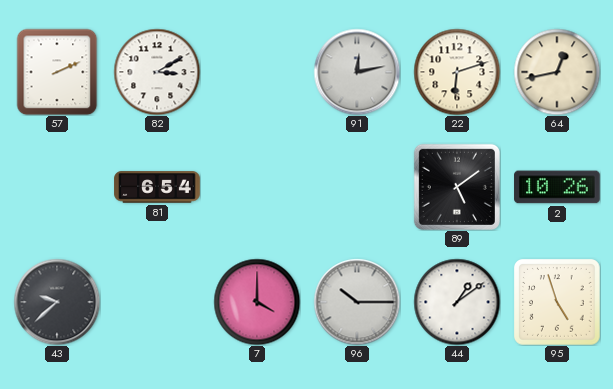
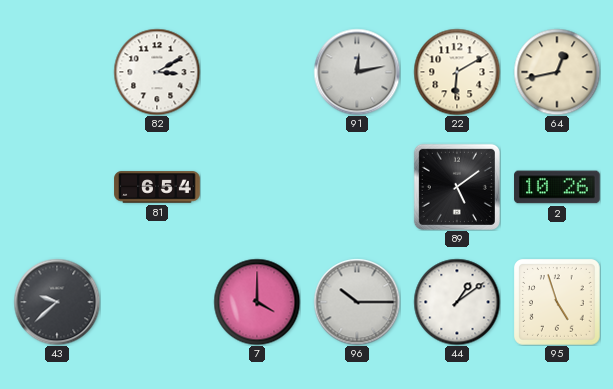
57: 2:11 -> none
22: 6:12 -> 6:10
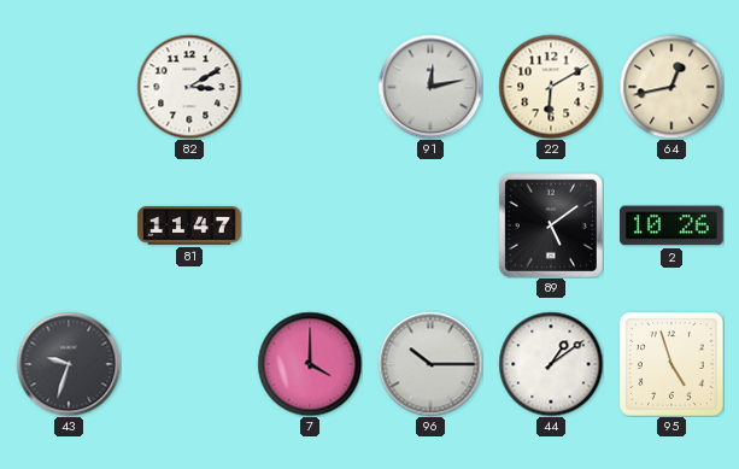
81: 6:54 -> 11:47
43: 9:38 -> 9:33
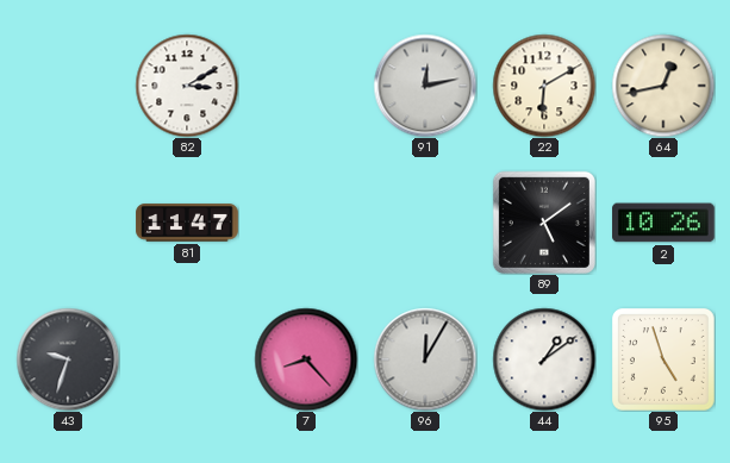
7: 4:00 -> 8:23
96: 10:15 -> 12:05
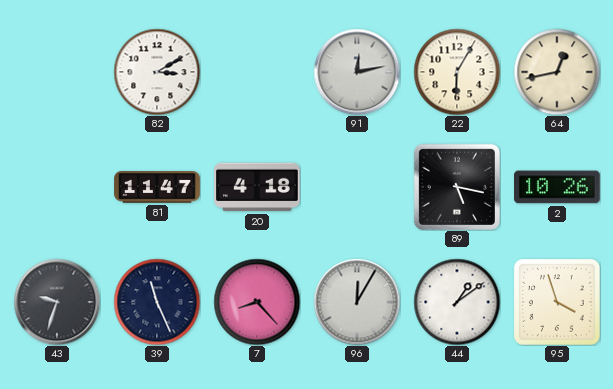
22: 6:10 -> 6:05
20: none -> 4:18
89: 5:09 -> 5:17
39: none -> 11:26
95: 4:57 -> 3:57
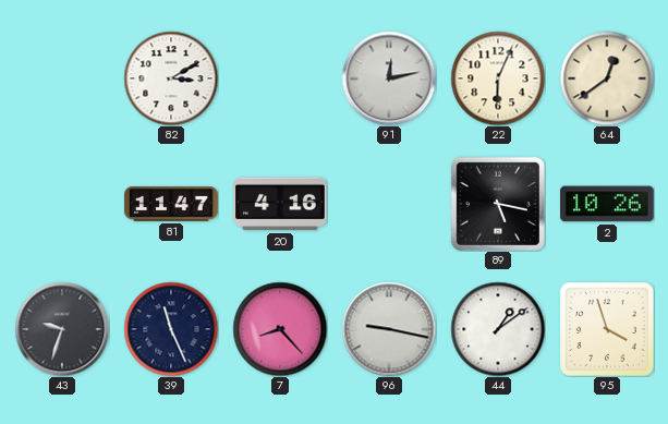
22: 6:05 -> 6:04
64: 12:43 -> 12:39
20: 4:18 -> 4:16
96: 12:05 -> 9:17
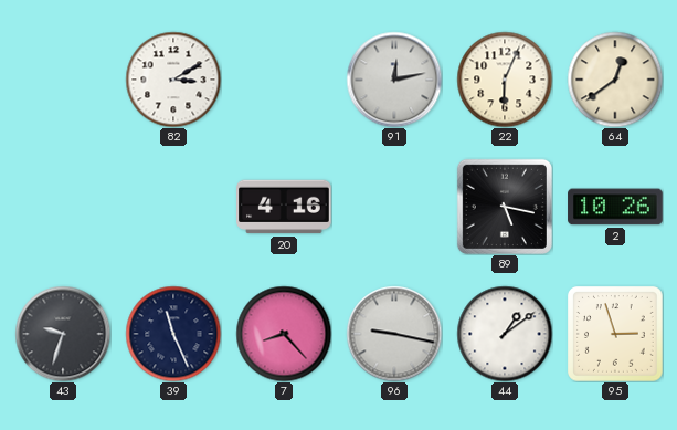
81: 11:47 -> none
95: 3:57 -> 2:57
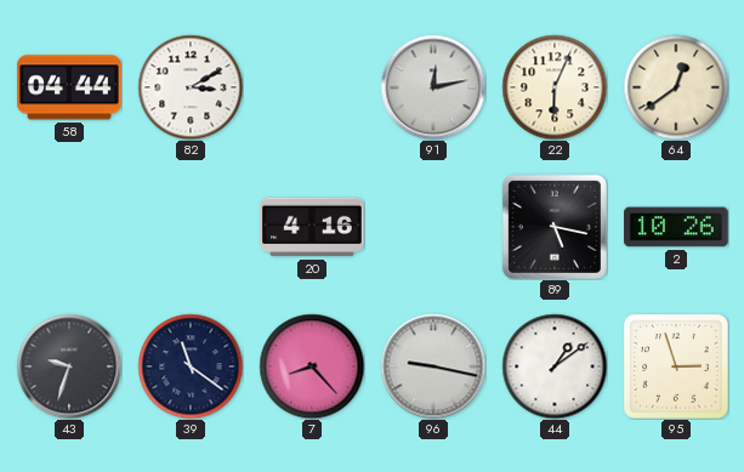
58: none -> 04:44
39: 11:26 -> 11:21
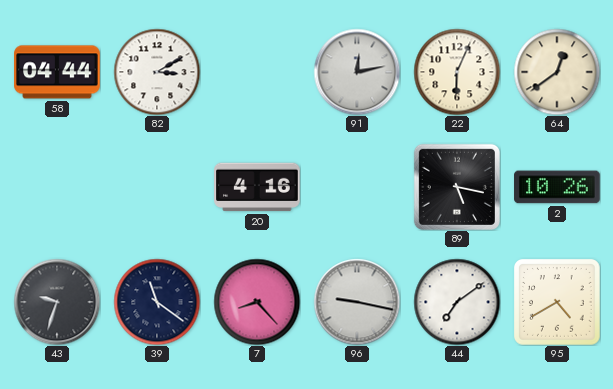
44: 1:09 -> 7:09
95: 2:57 -> 4:40
